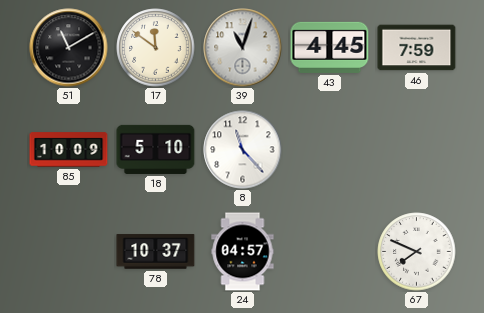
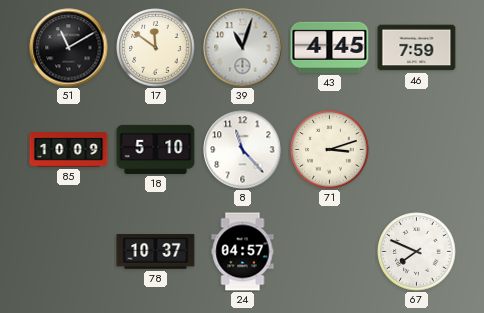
71: none -> 3:12
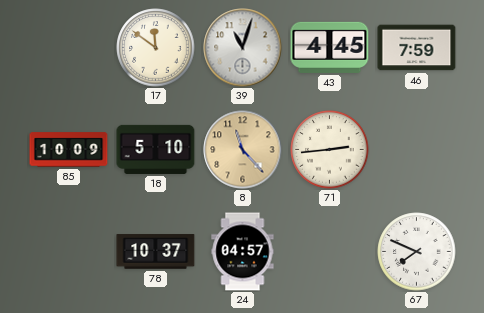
51: 11:10 -> none
8 dial: white -> champagne
71: 3:12 -> 2:44
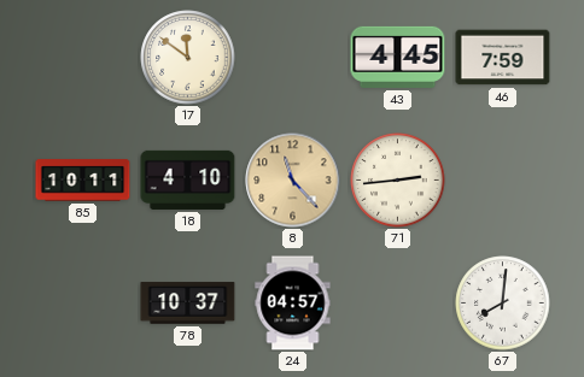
39: 11:03 -> none
85: 10:09 -> 10:11
18: 5:10 -> 4:10
67: 7:49 -> 8:01
